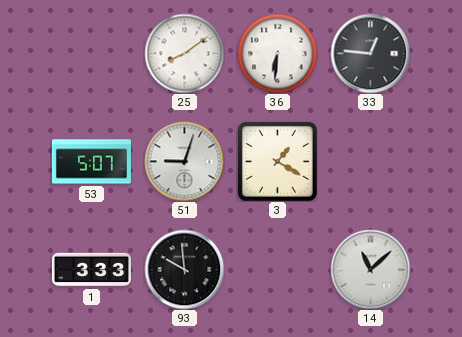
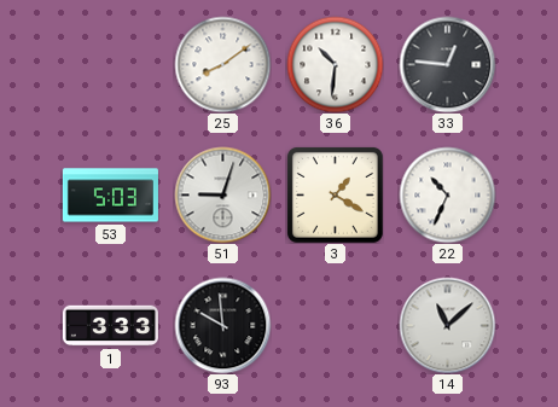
36: 6:31 -> 10:31
53: 5:07 -> 5:03
22: none -> 10:34
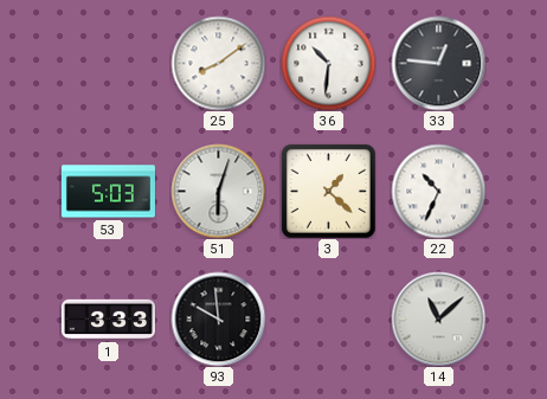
51: 9:03 -> 6:03
3: 1:20 -> 1:22
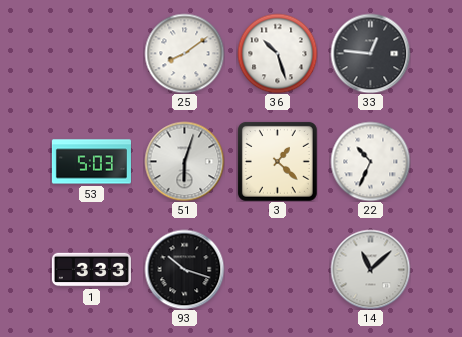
36: 10:31 -> 10:27
93: 9:59 -> 10:18
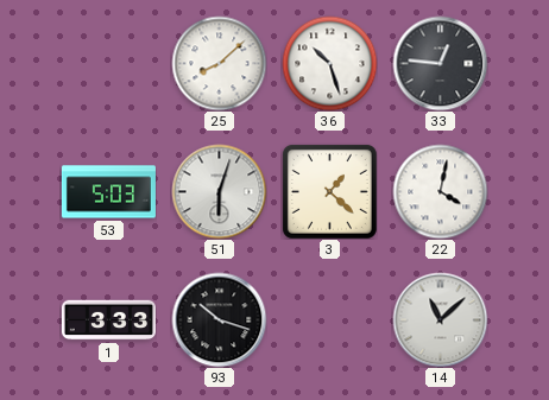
25: 8:09 -> 8:08
22: 10:34 -> 4:02
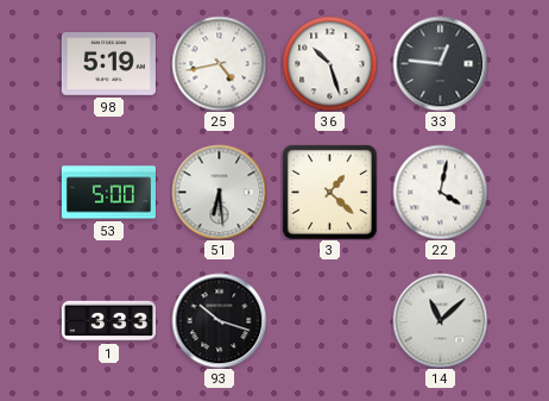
98: none -> 5:19
25: 8:08 -> 4:43
53: 5:03 -> 5:00
51: 6:03 -> 6:29
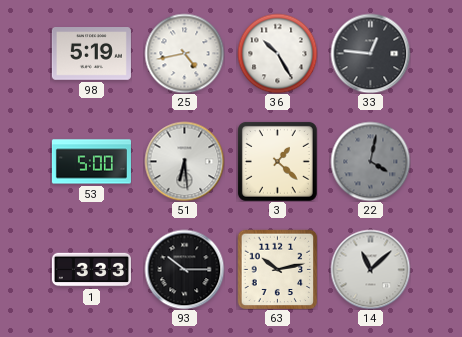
36: 10:27 -> 10:25
22 dial: white -> grey
93: 10:18 -> 10:15
63: none -> 10:13
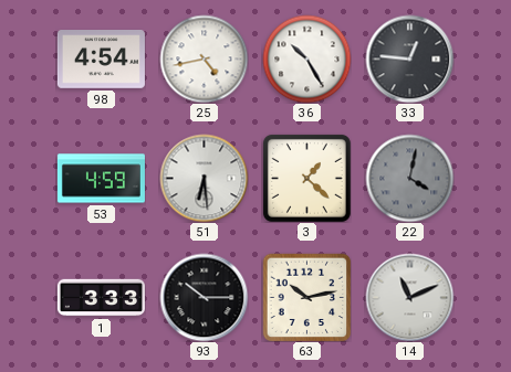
98: 5:19 -> 4:54
53: 5:00 -> 4:59
14: 11:08 -> 11:11
